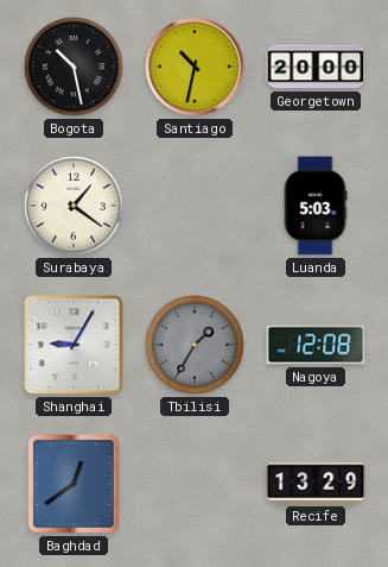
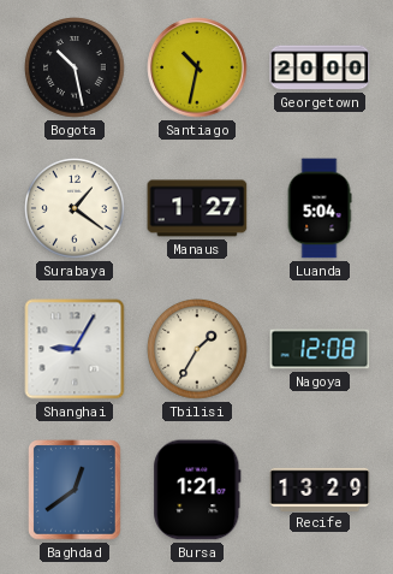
Manaus: none -> 1:27
Luanda: 5:03 -> 5:04
Tbilisi dial: grey -> cream
Bursa: none -> 1:21
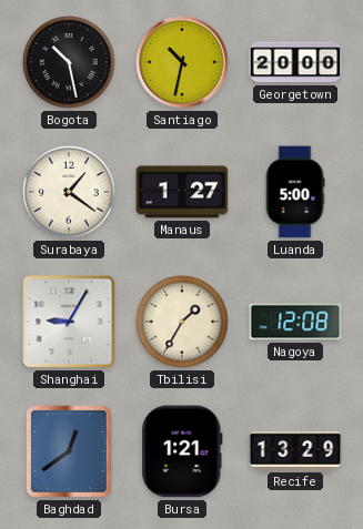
Luanda: 5:04 -> 5:00
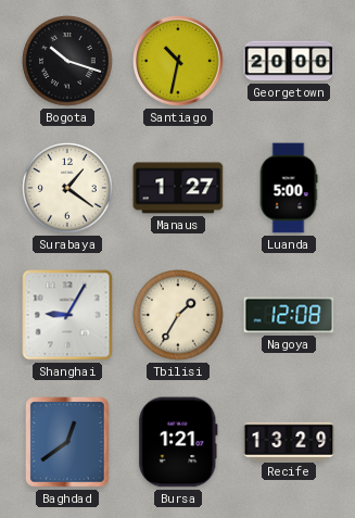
Bogota: 10:28 -> 10:18
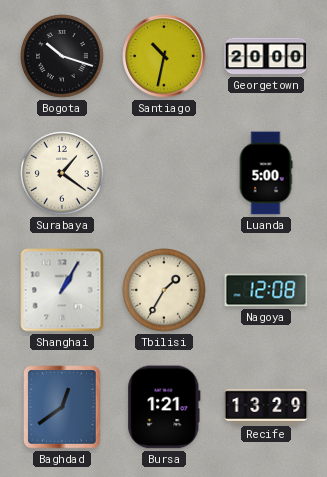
Manaus: 1:27 -> none
Shanghai: 9:05 -> 1:05
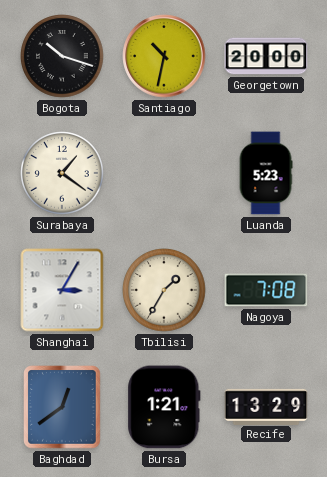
Luanda: 5:00 -> 5:23
Shanghai: 1:05 -> 3:05
Nagoya: 12:08 -> 7:08
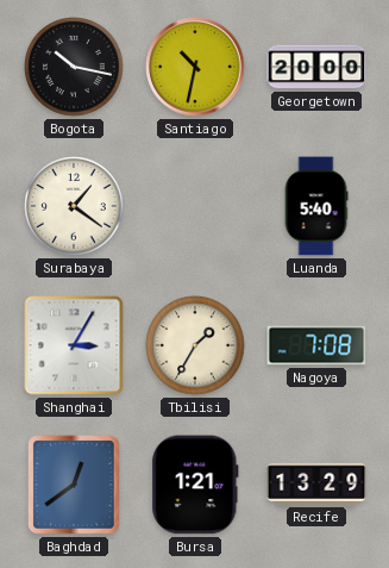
Bogota: 10:18 -> 10:17
Luanda: 5:23 -> 5:40
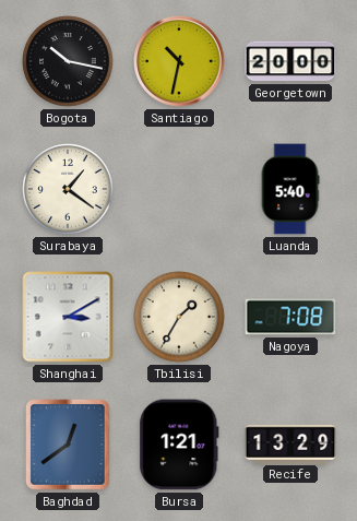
Shanghai: 3:05 -> 3:10
